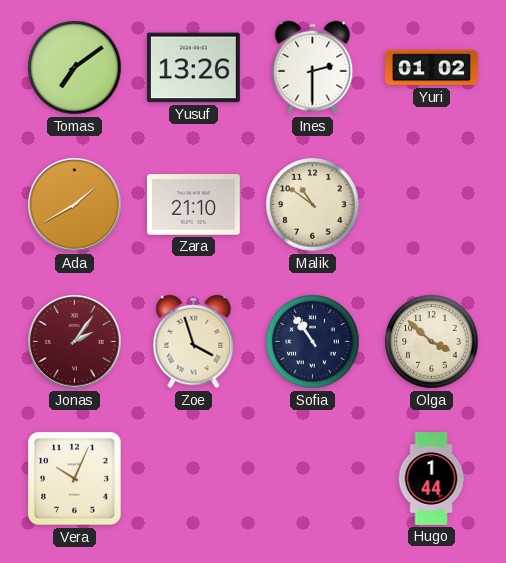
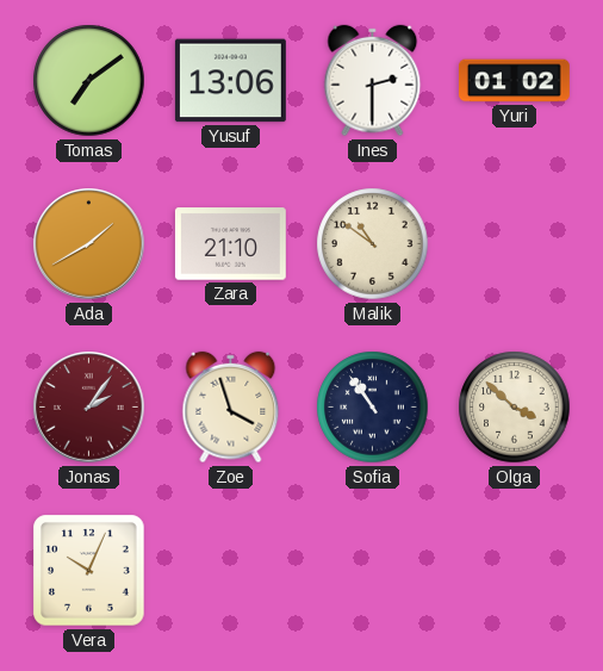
Yusuf: 13:26 -> 13:06
Hugo: 1:44 -> none
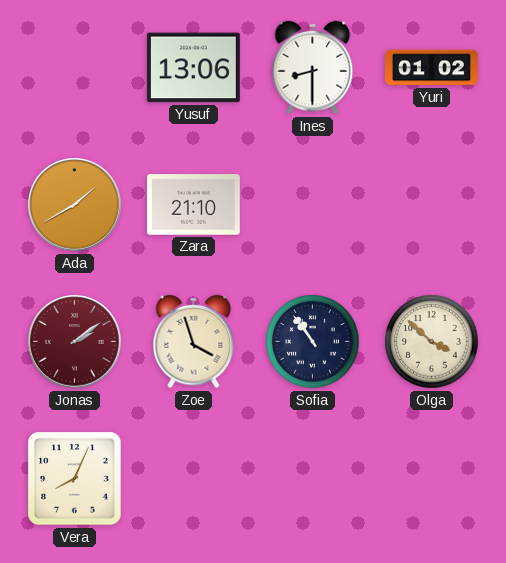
Tomas: 7:09 -> none
Ines: 2:30 -> 8:30
Malik: 10:51 -> none
Jonas: 2:06 -> 2:09
Vera: 10:04 -> 8:04
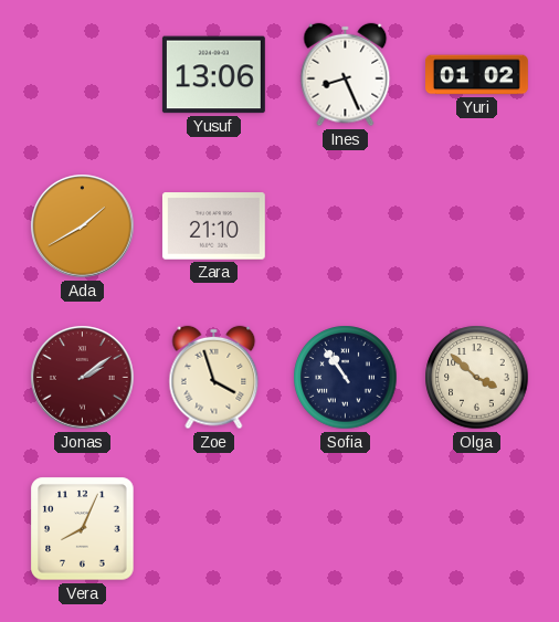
Ines: 8:30 -> 8:26
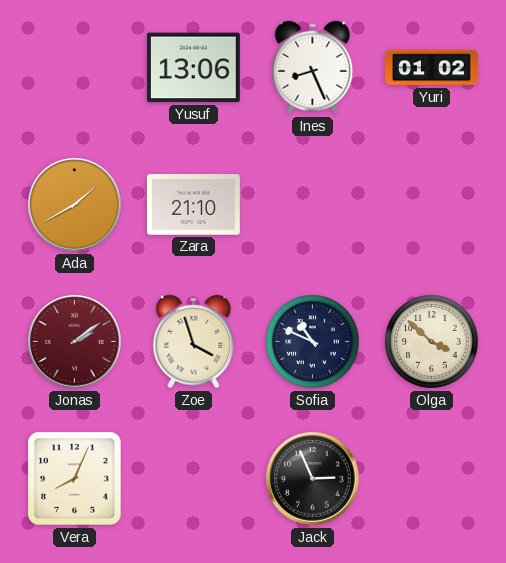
Sofia: 10:54 -> 10:49
Jack: none -> 2:56
